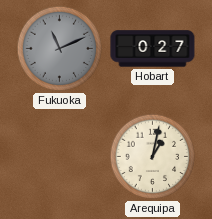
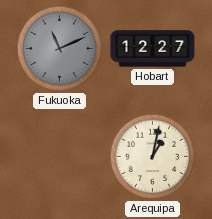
Hobart: 0:27 -> 12:27
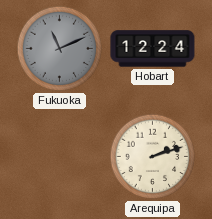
Hobart: 12:27 -> 12:24
Arequipa: 1:02 -> 2:12
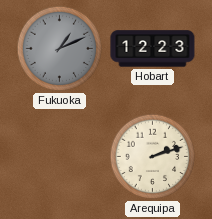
Fukuoka: 11:11 -> 1:11
Hobart: 12:24 -> 12:23
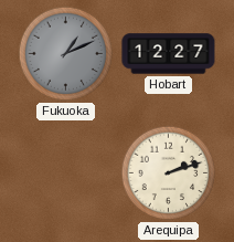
Hobart: 12:23 -> 12:27
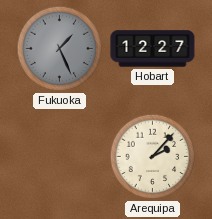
Fukuoka: 1:11 -> 1:26
Arequipa: 2:12 -> 2:07
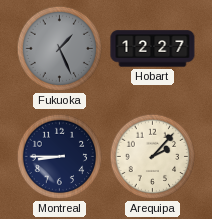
Montreal: none -> 8:45
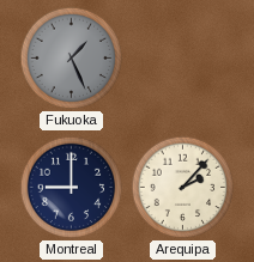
Hobart: 12:27 -> none
Montreal: 8:45 -> 9:00
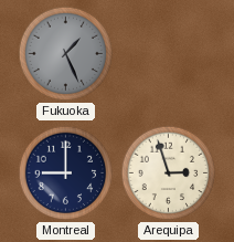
Arequipa: 2:07 -> 2:57
